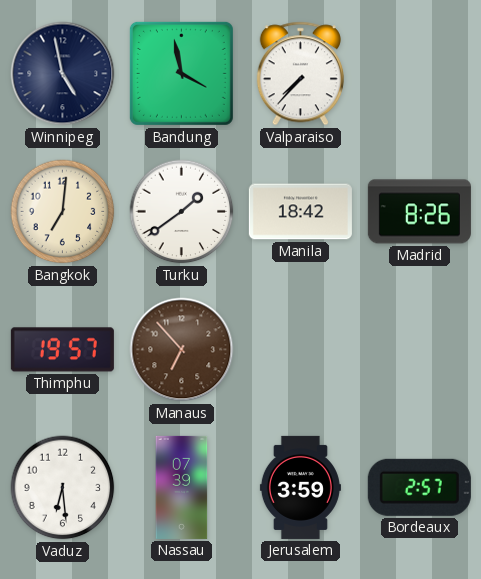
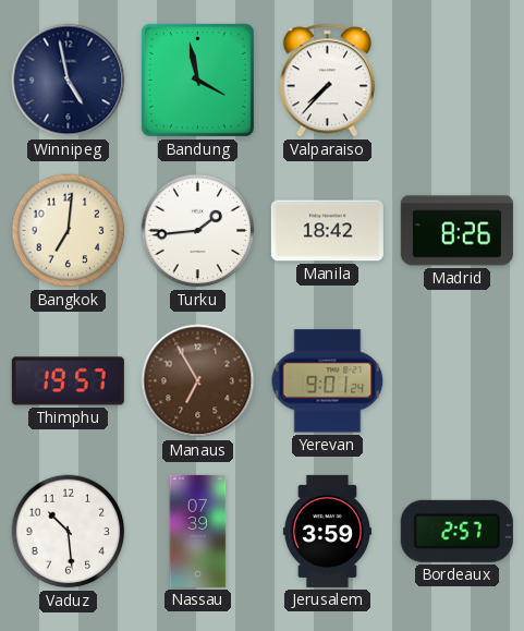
Turku: 1:39 -> 1:44
Manaus: 6:53 -> 6:55
Yerevan: none -> 9:01
Vaduz: 6:29 -> 10:29
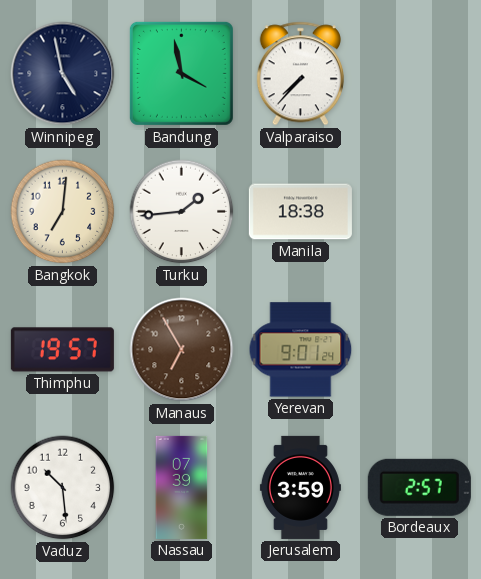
Manila: 18:42 -> 18:38
Madrid: 8:26 -> none
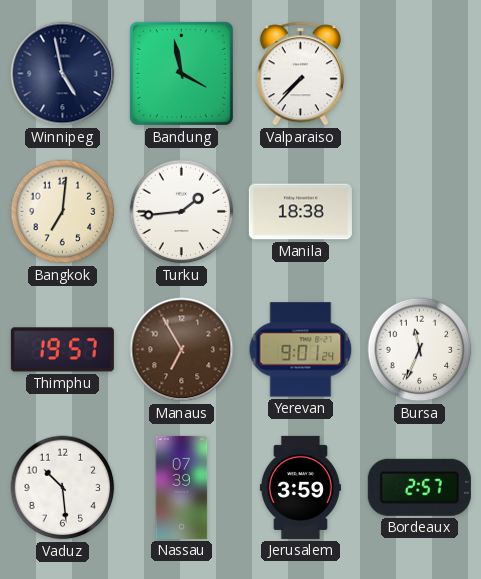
Bursa: none -> 11:34
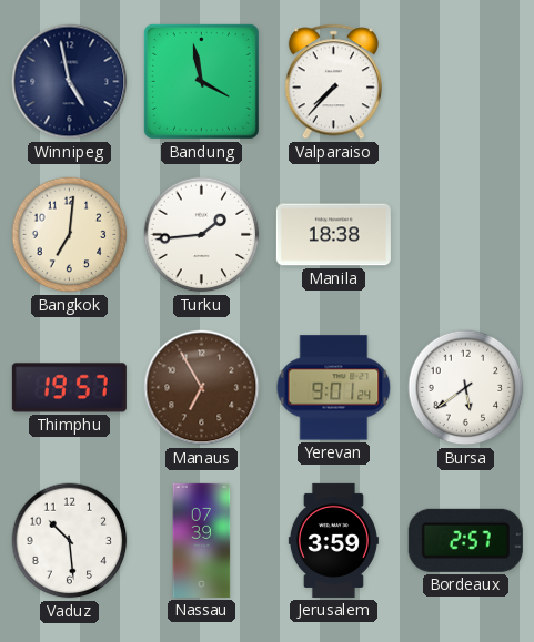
Bursa: 11:34 -> 5:39
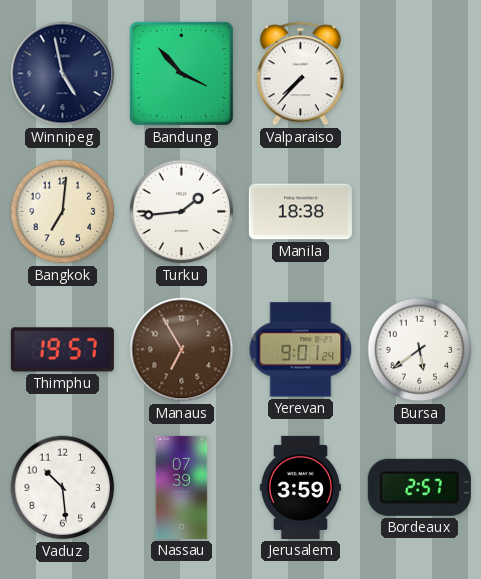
Bandung: 3:58 -> 3:53
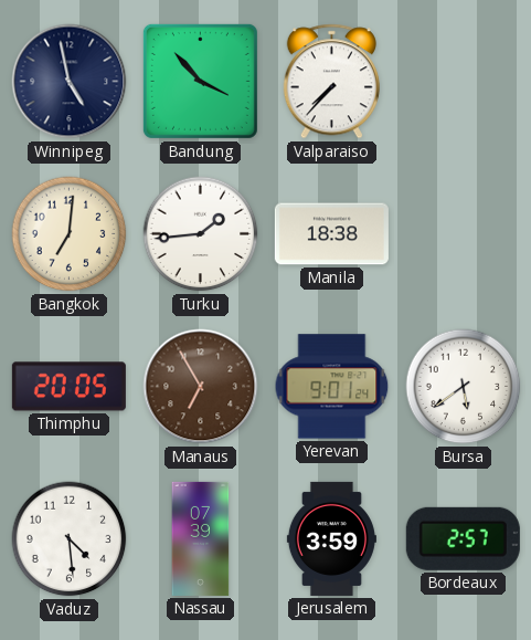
Thimphu: 19:57 -> 20:05
Vaduz: 10:29 -> 4:29
